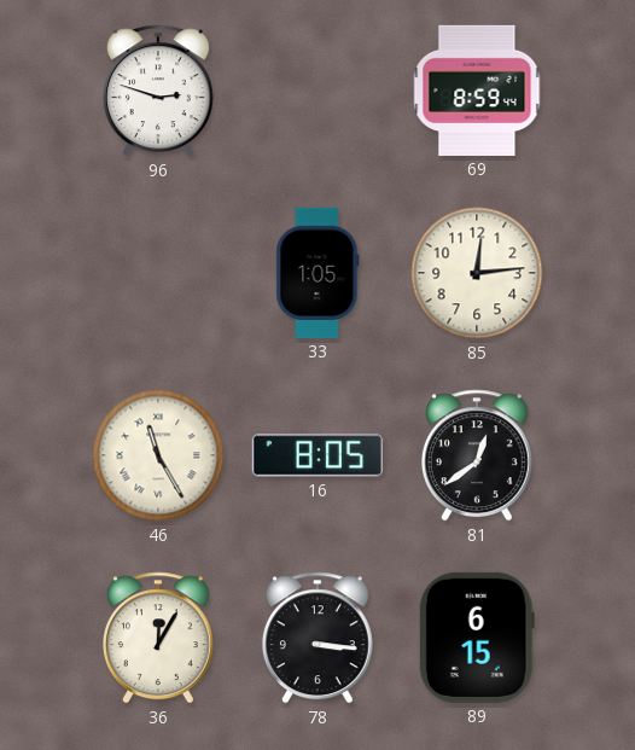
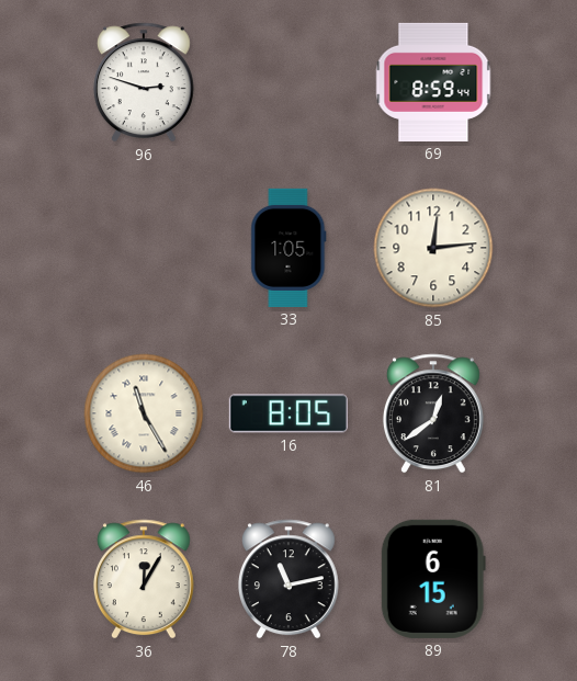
78: 3:16 -> 11:13
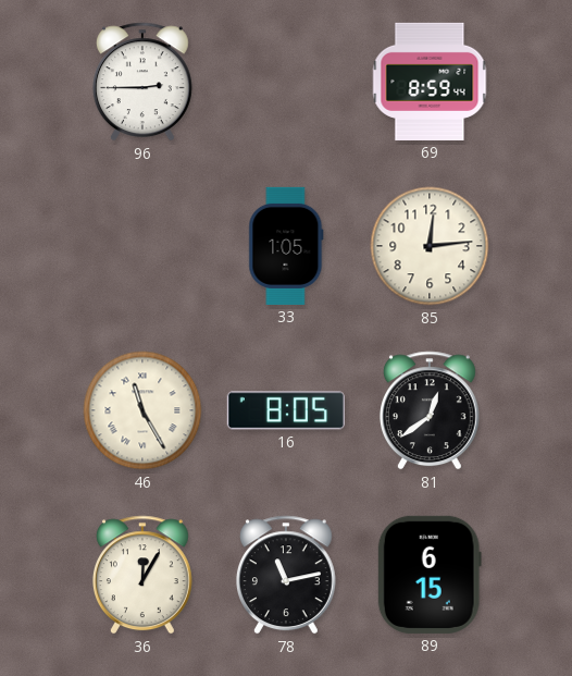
96: 2:48 -> 2:45
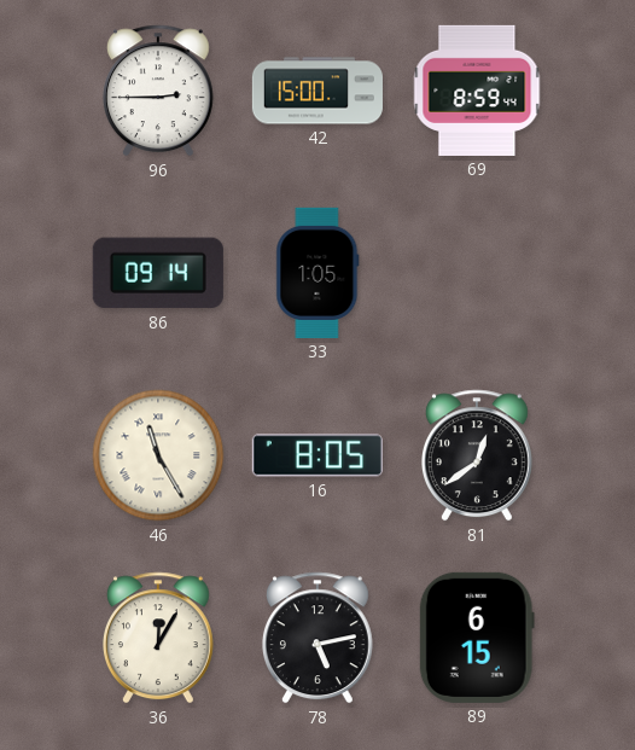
42: none -> 15:00
86: none -> 09:14
85: 12:14 -> none
78: 11:13 -> 5:13
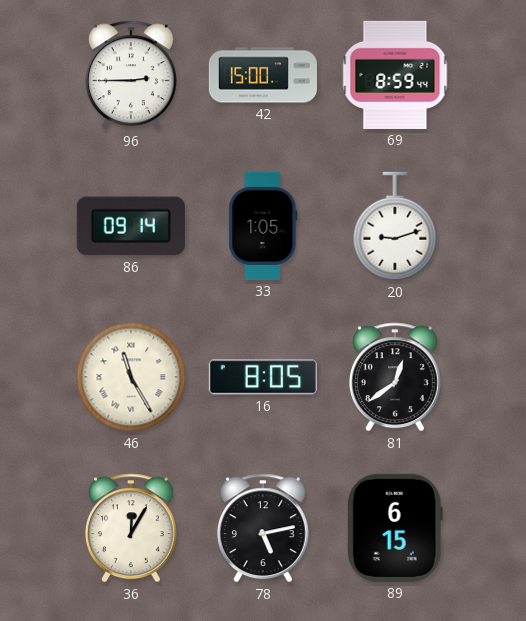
20: none -> 9:12
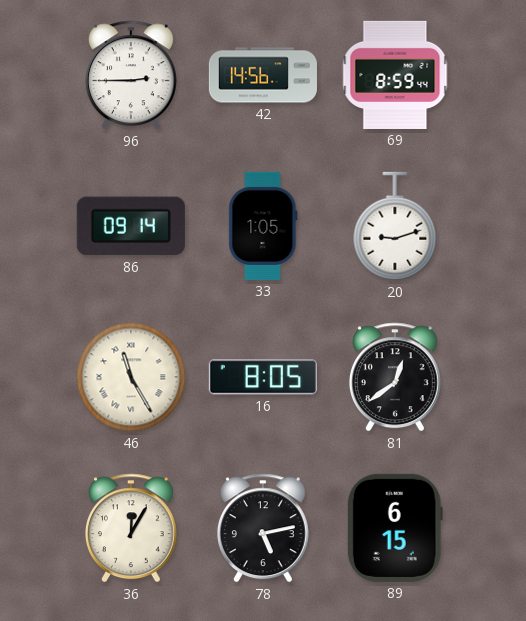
42: 15:00 -> 14:56
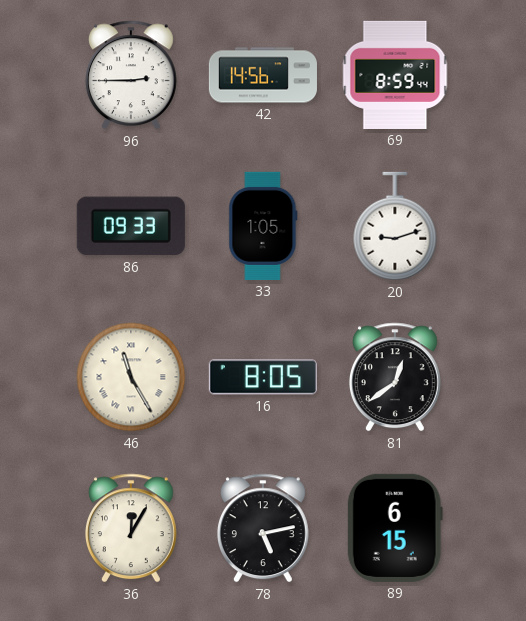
86: 09:14 -> 09:33
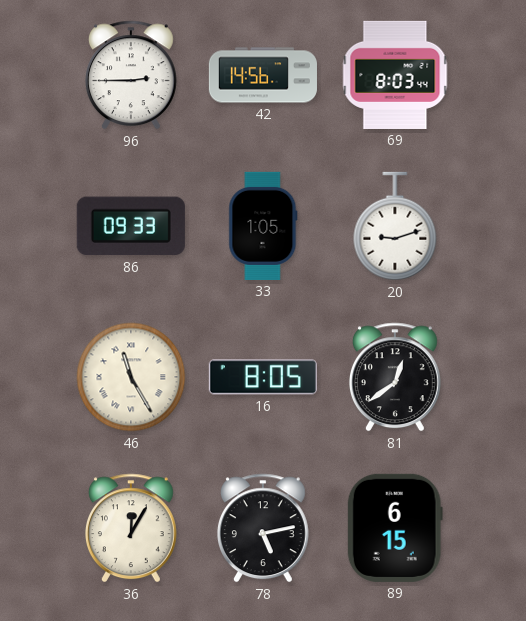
69: 8:59 -> 8:03
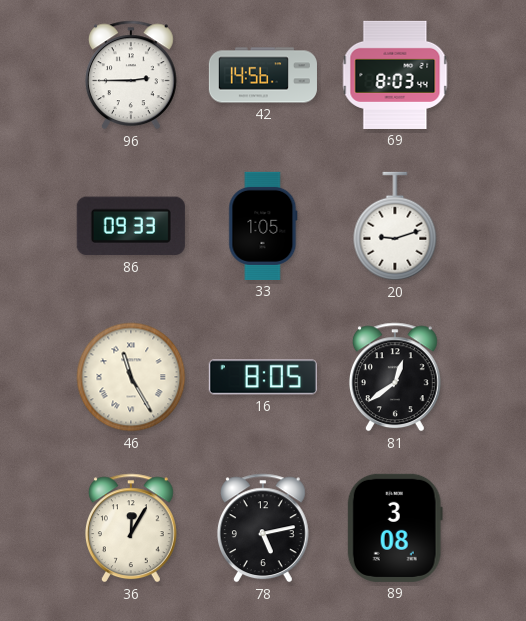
89: 6:15 -> 3:08
